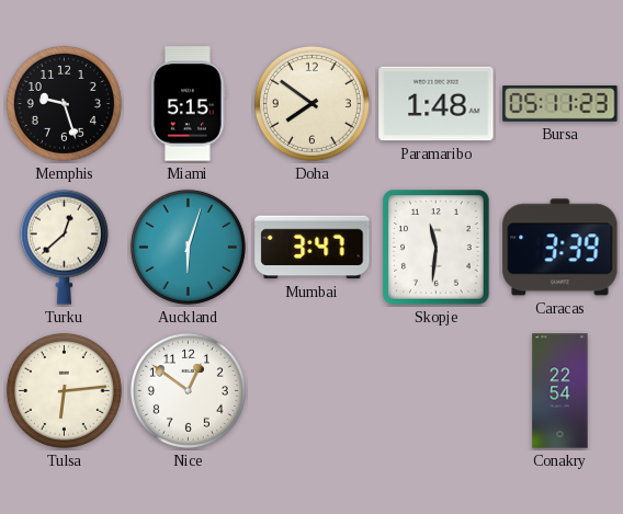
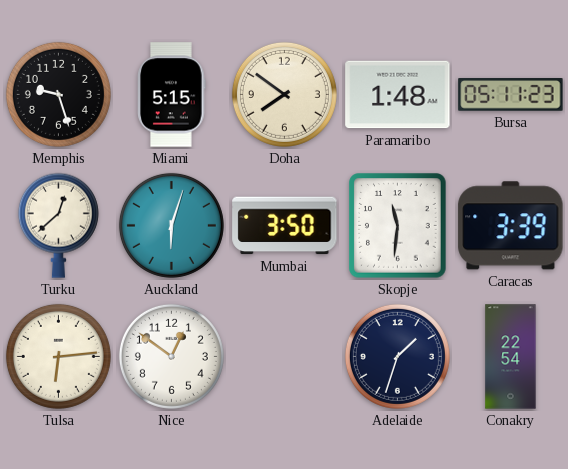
Mumbai: 3:47 -> 3:50
Adelaide: none -> 1:33
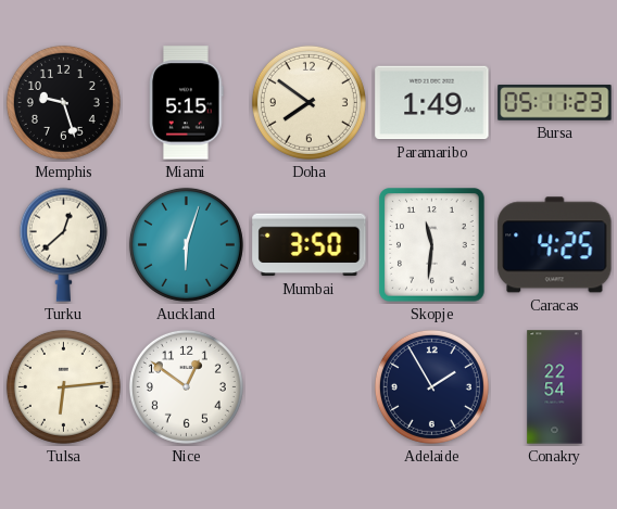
Paramaribo: 1:48 -> 1:49
Caracas: 3:39 -> 4:25
Adelaide: 1:33 -> 1:55
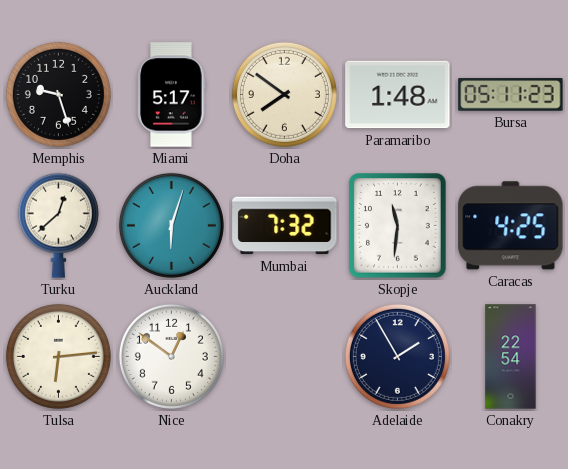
Miami: 5:15 -> 5:17
Paramaribo: 1:49 -> 1:48
Mumbai: 3:50 -> 7:32
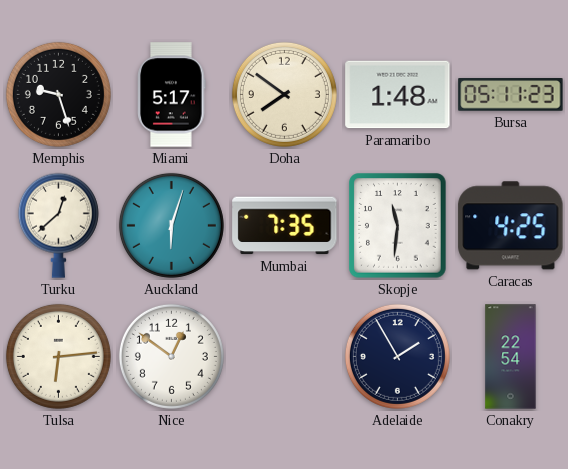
Mumbai: 7:32 -> 7:35
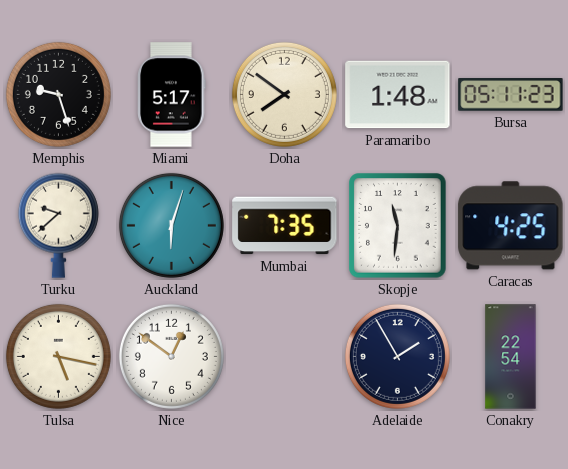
Turku: 12:38 -> 9:38
Tulsa: 6:14 -> 5:17
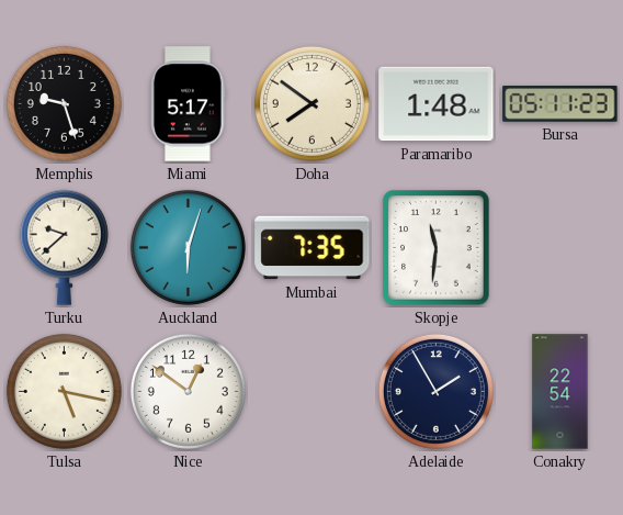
Caracas: 4:25 -> none
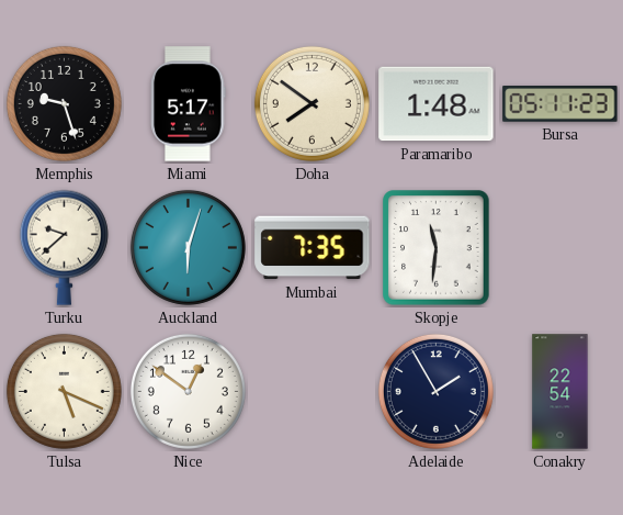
Tulsa: 5:17 -> 5:19
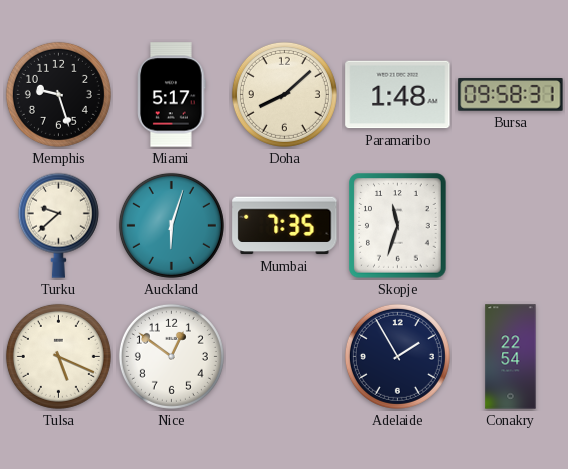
Doha: 7:51 -> 8:08
Bursa: 05:11 -> 09:58
Skopje: 11:31 -> 11:33
